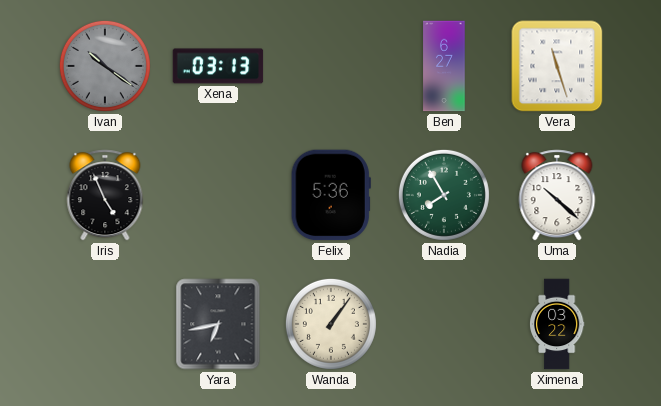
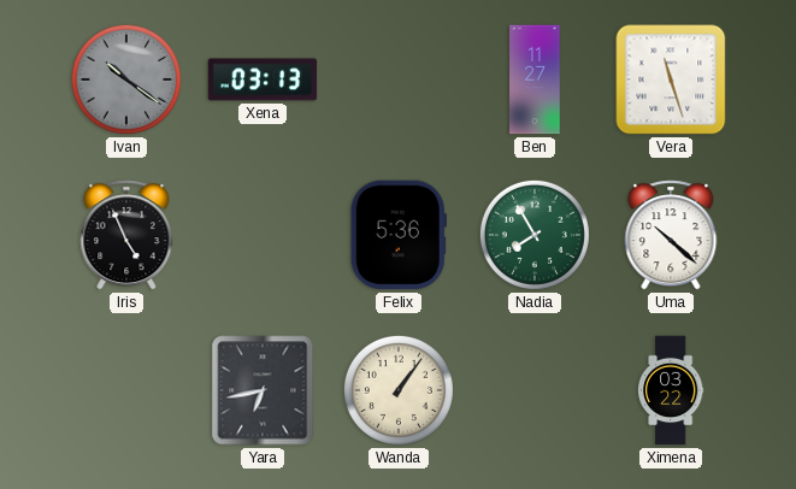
Ben: 6:27 -> 11:27
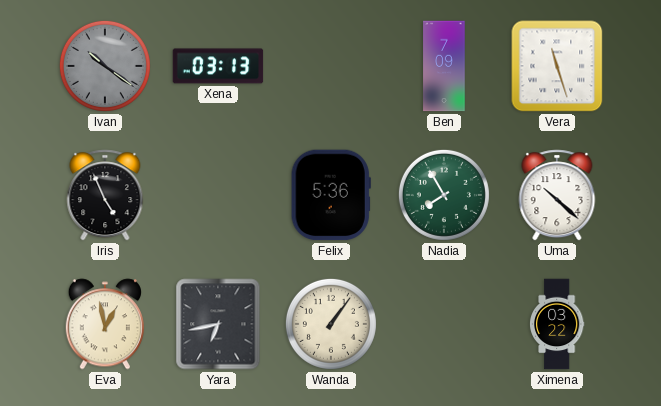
Ben: 11:27 -> 7:09
Eva: none -> 12:58
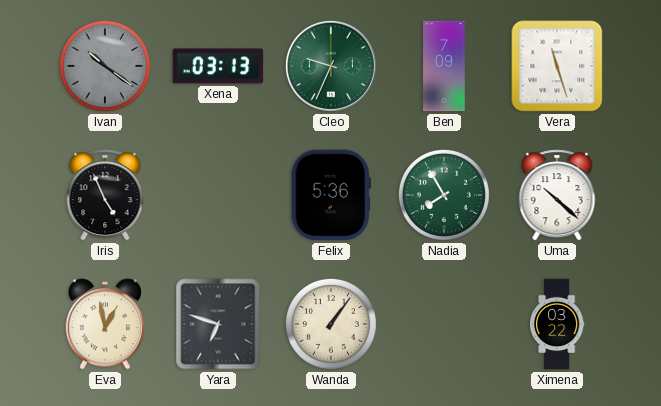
Cleo: none -> 9:34
Yara: 6:43 -> 6:48
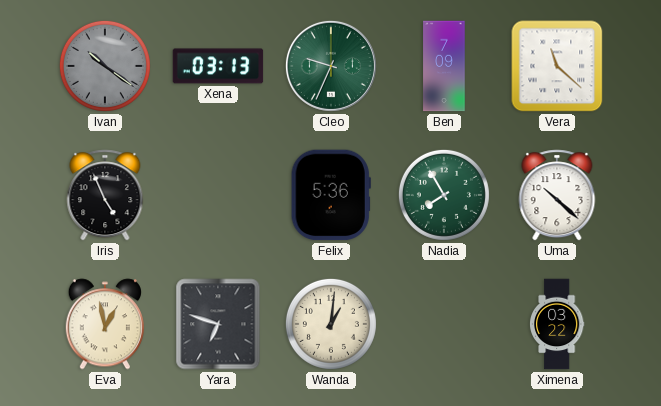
Vera: 11:27 -> 11:22
Wanda: 1:06 -> 1:01
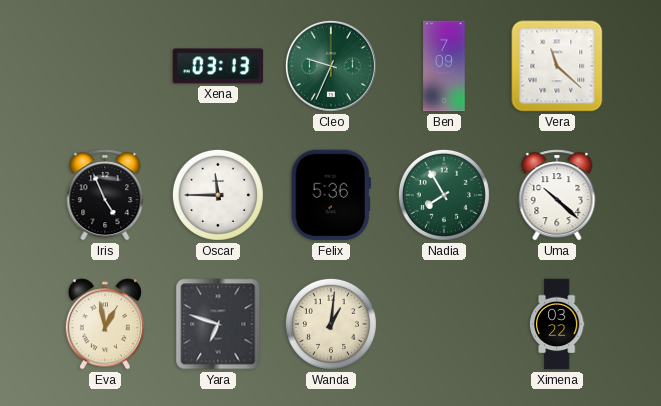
Ivan: 10:21 -> none
Oscar: none -> 11:45
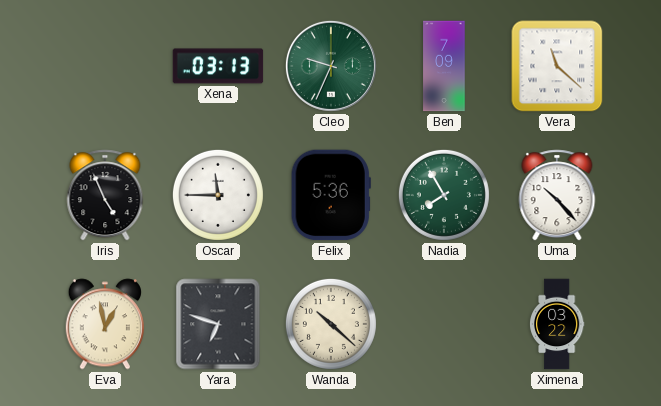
Uma: 10:22 -> 10:23
Wanda: 1:01 -> 10:22
